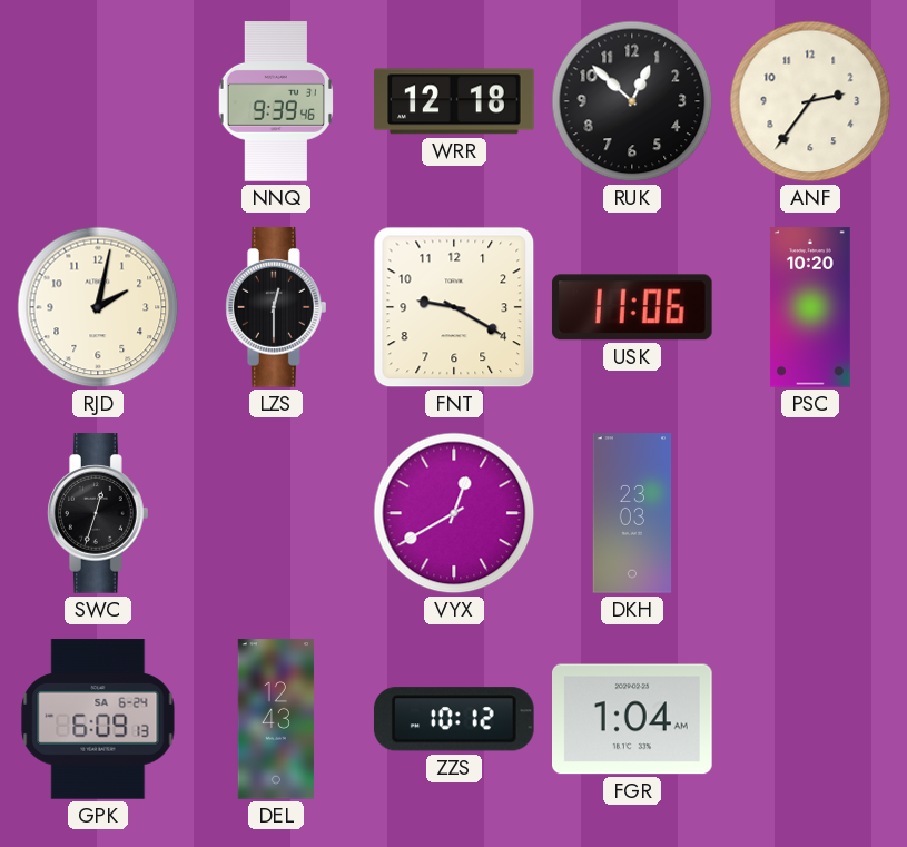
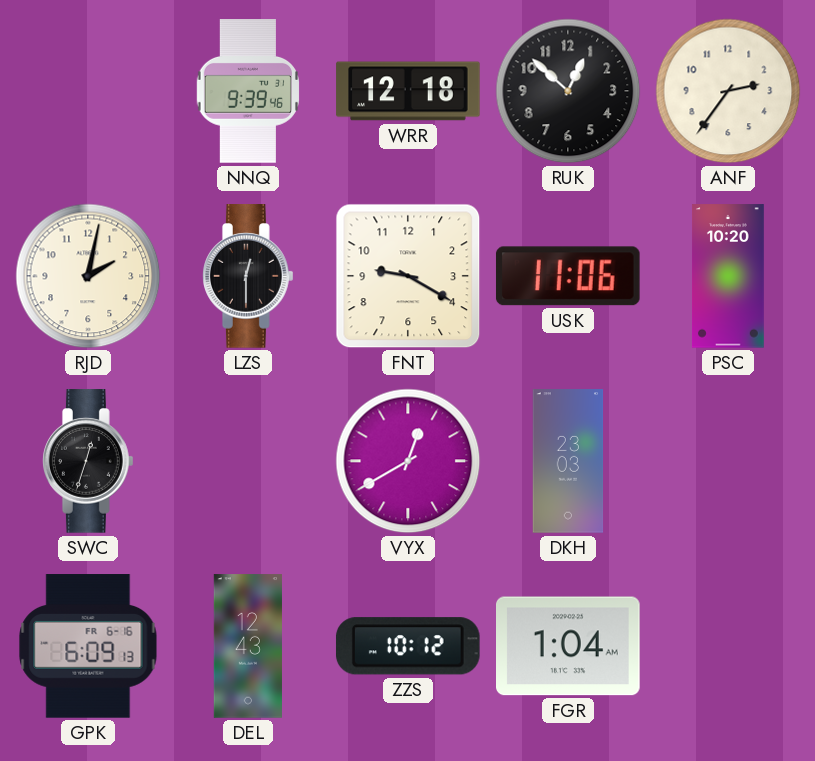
GPK date: SA 6-24 -> FR 6-16
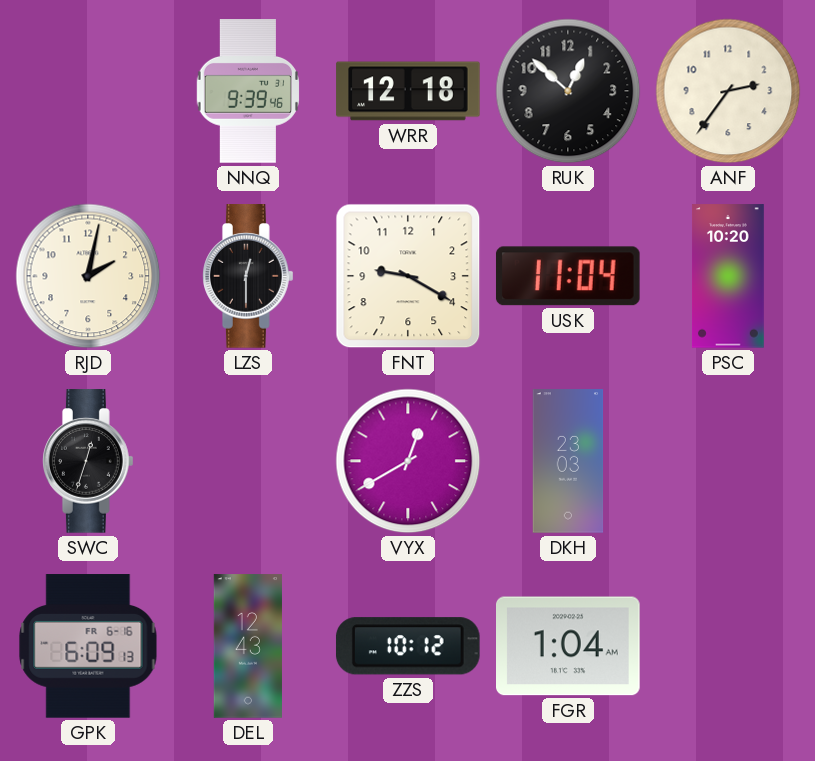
USK: 11:06 -> 11:04
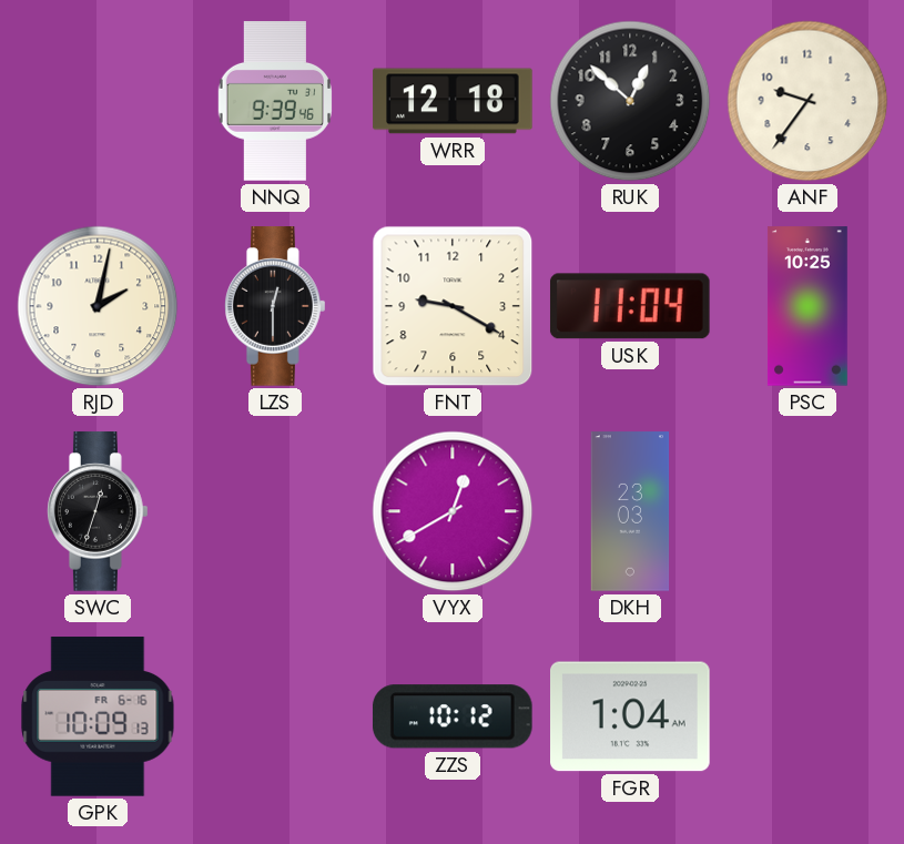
ANF: 2:36 -> 9:36
PSC: 10:20 -> 10:25
GPK: 6:09 -> 10:09
DEL: 12:43 -> none
